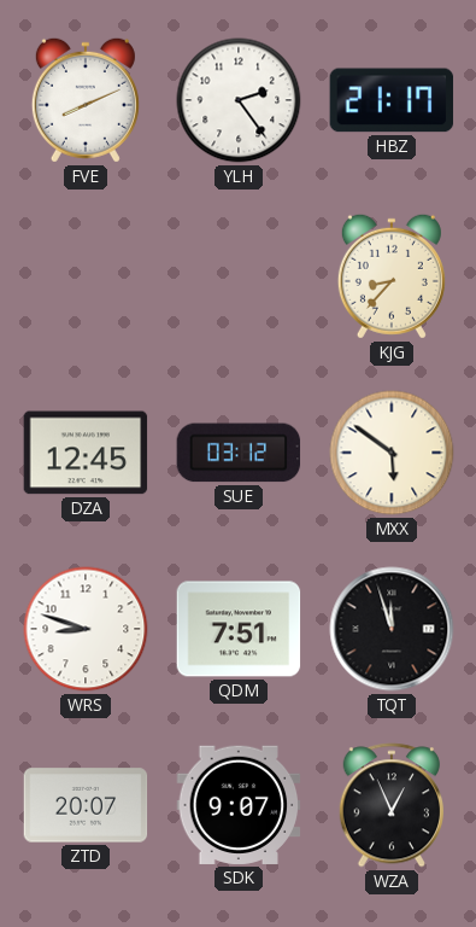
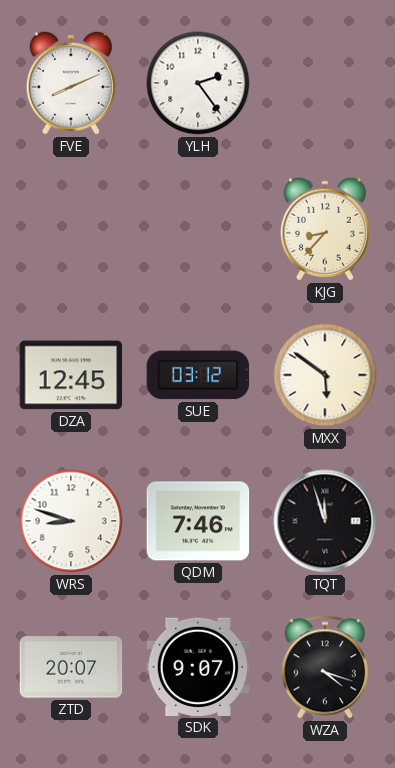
HBZ: 21:17 -> none
QDM: 7:51 -> 7:46
WZA: 12:56 -> 4:18
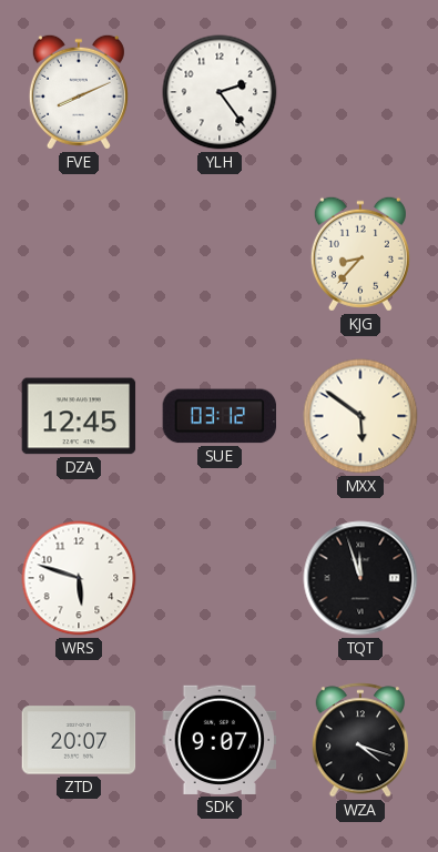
WRS: 8:48 -> 5:48
QDM: 7:46 -> none
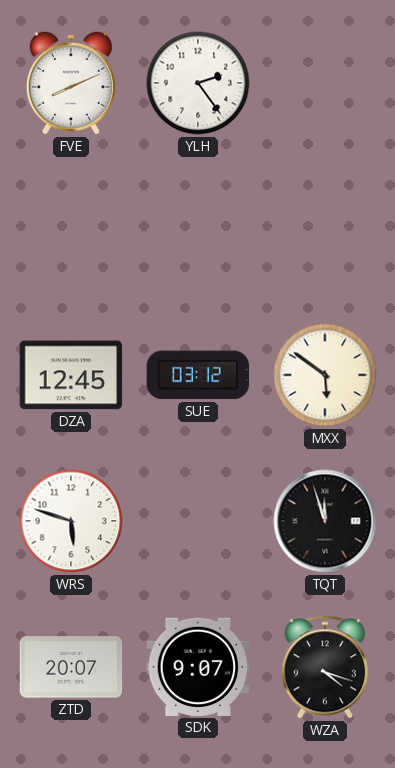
KJG: 8:37 -> none
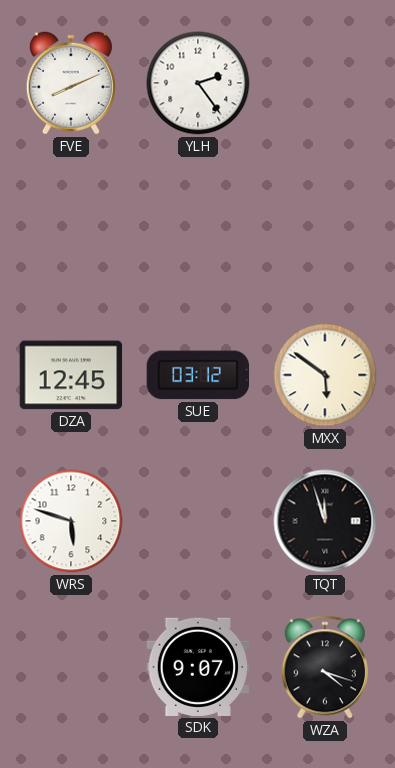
ZTD: 20:07 -> none
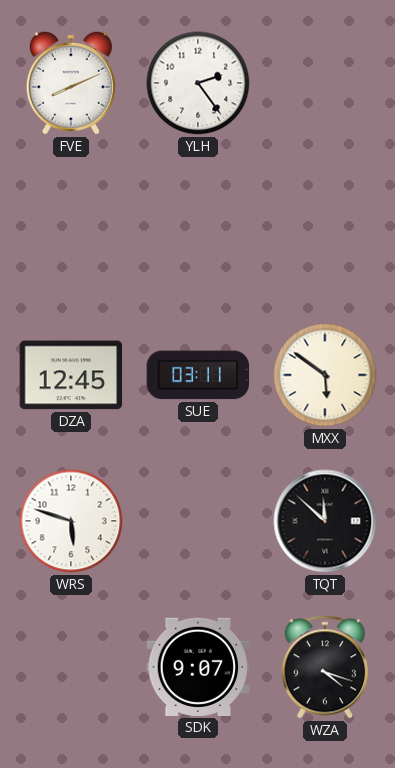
SUE: 03:12 -> 03:11
TQT: 11:57 -> 11:52
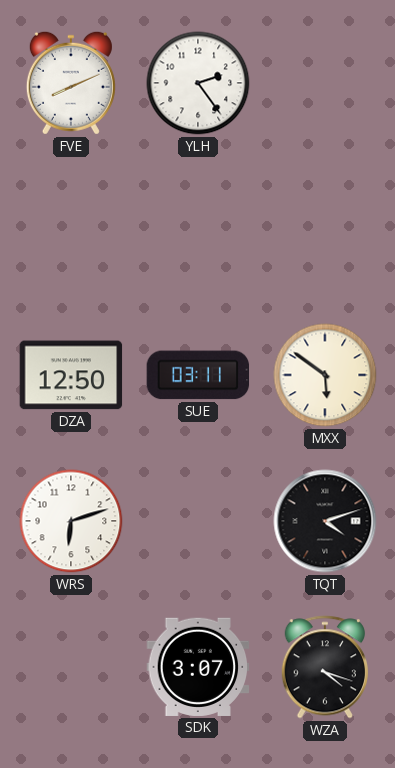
DZA: 12:45 -> 12:50
WRS: 5:48 -> 6:12
TQT: 11:52 -> 4:12
SDK: 9:07 -> 3:07
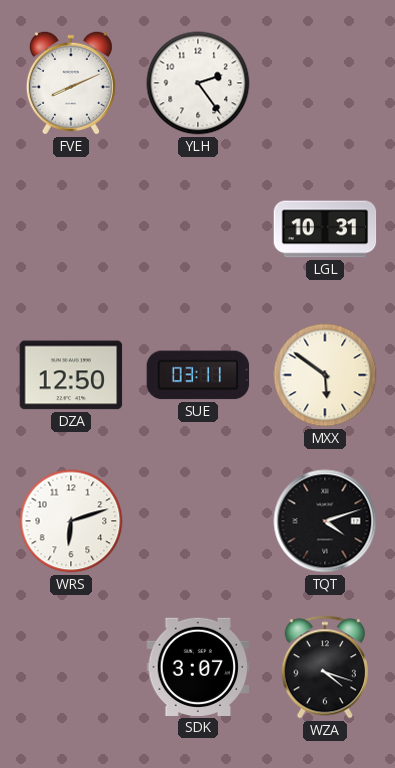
LGL: none -> 10:31
